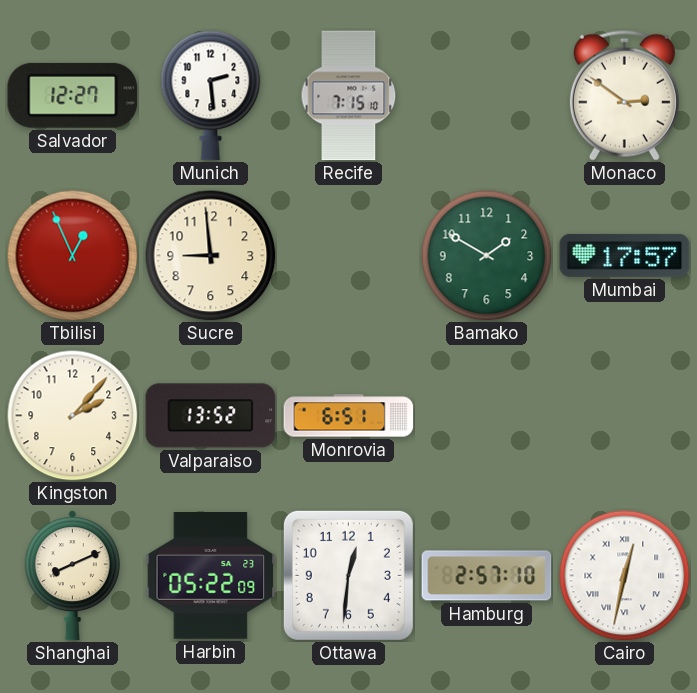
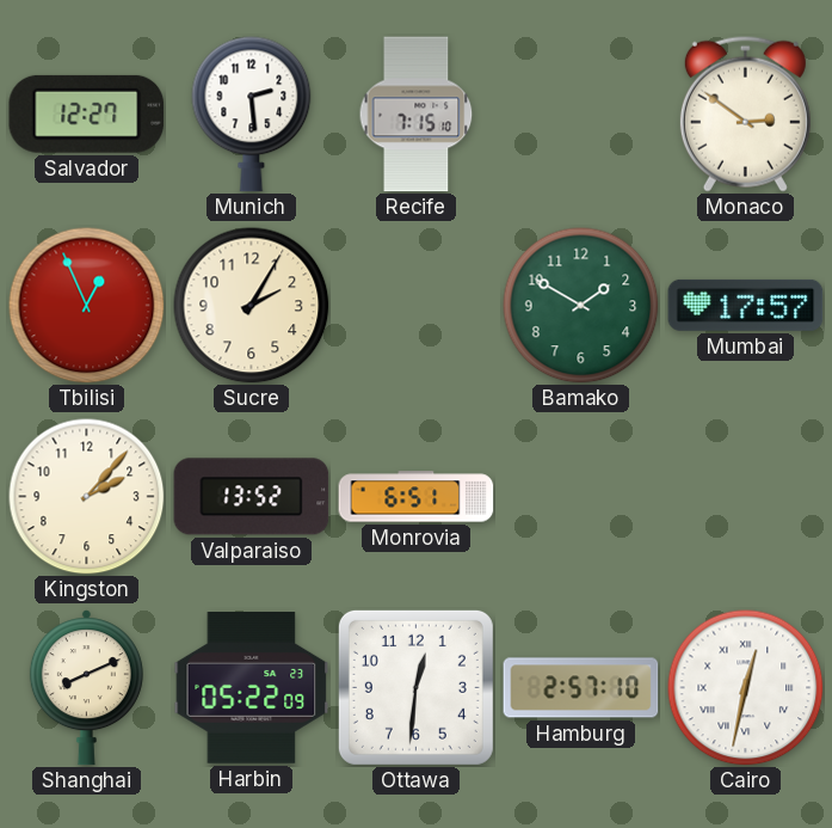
Sucre: 8:59 -> 2:05
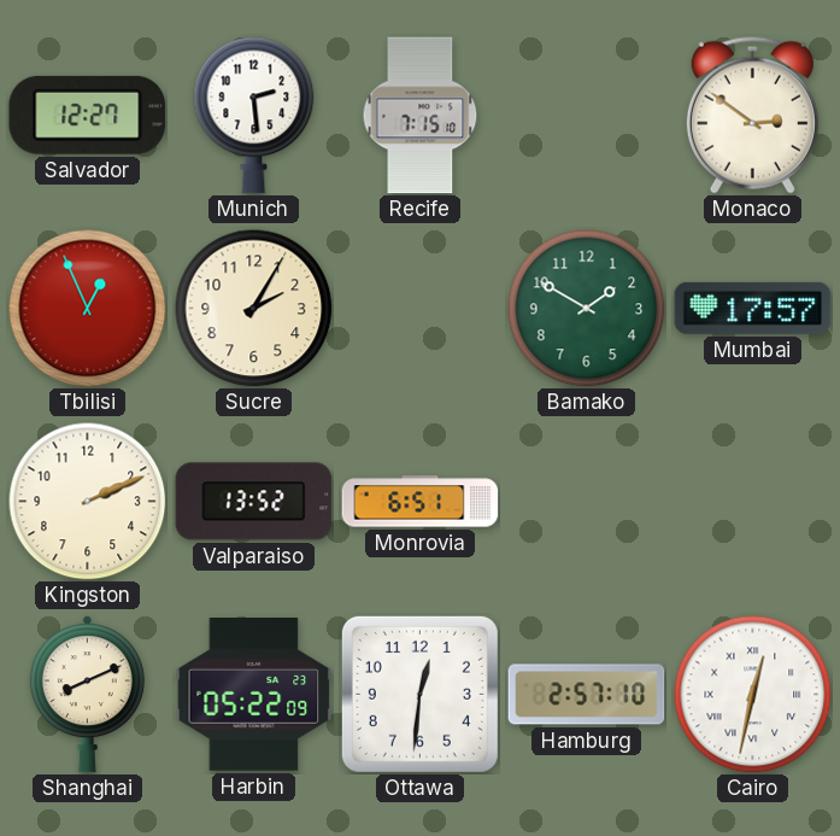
Kingston: 2:07 -> 2:11
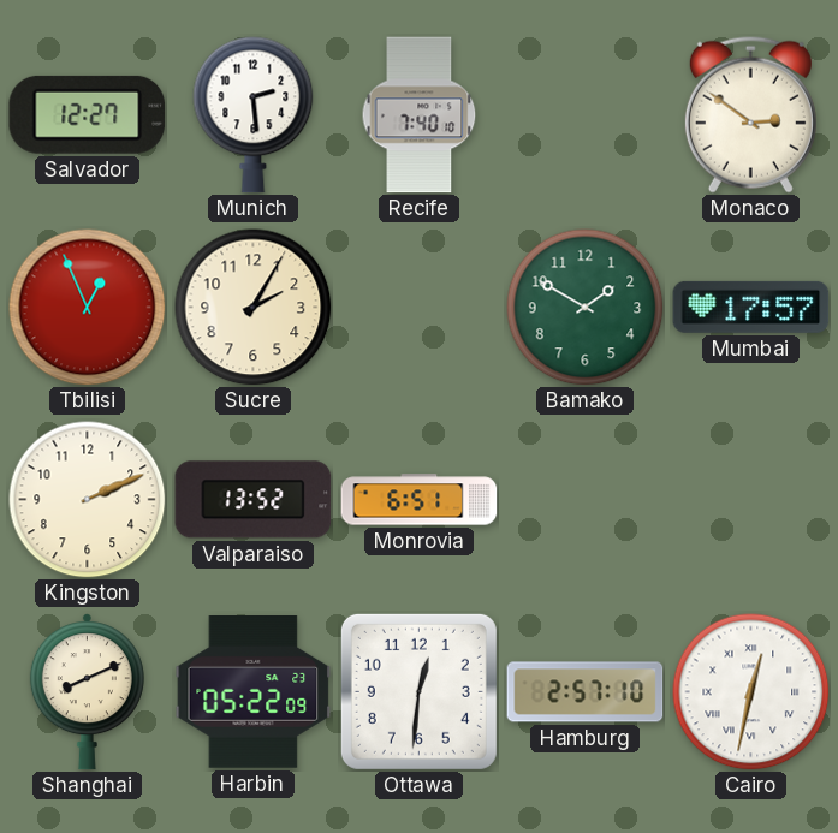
Recife: 7:15 -> 7:40
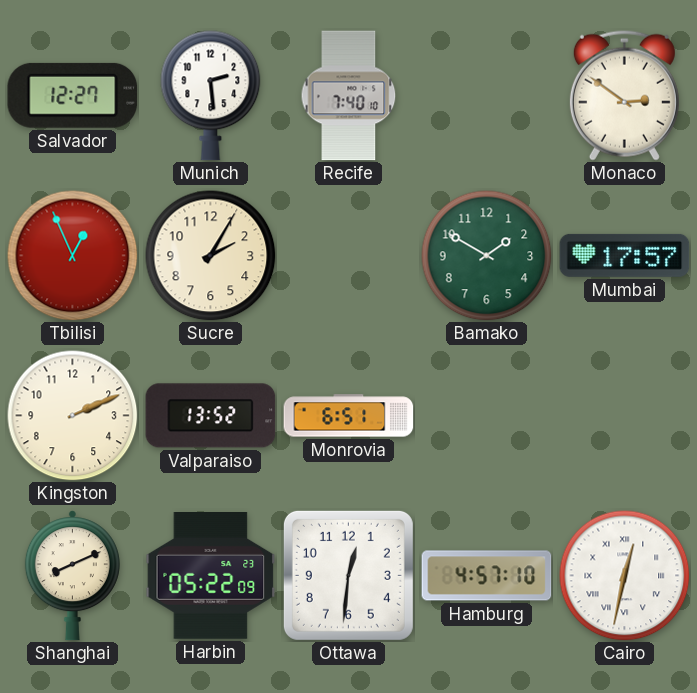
Hamburg: 2:57 -> 4:57
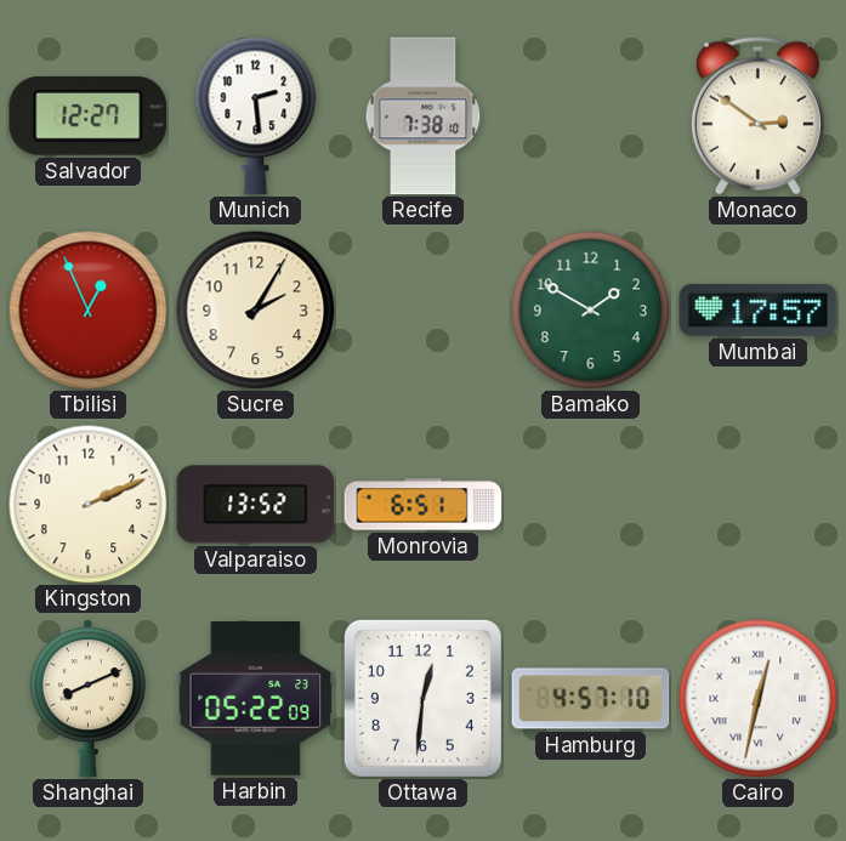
Recife: 7:40 -> 7:38
